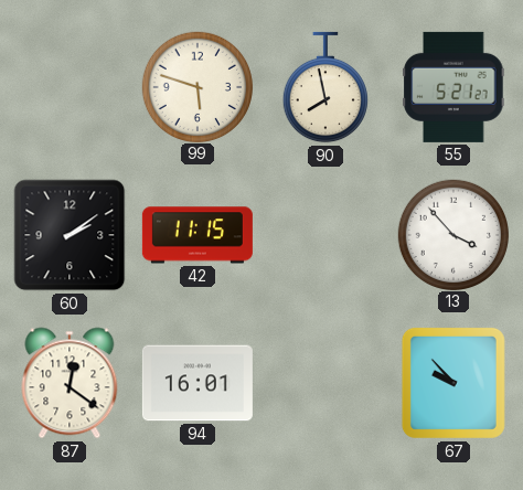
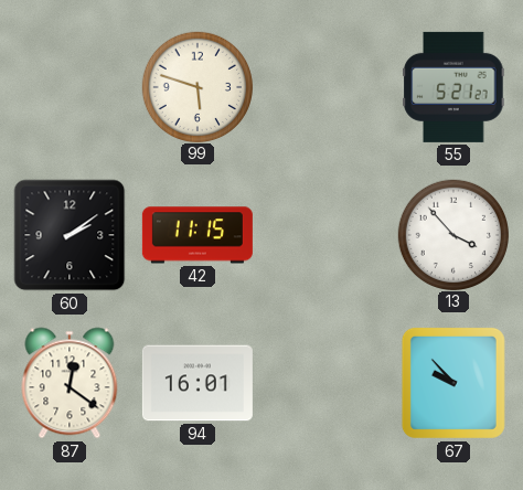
90: 7:58 -> none
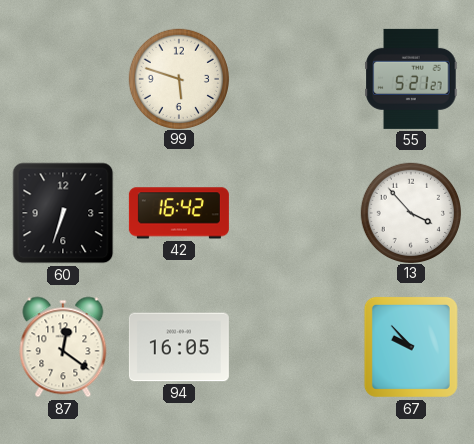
60: 2:09 -> 6:33
42: 11:15 -> 16:42
94: 16:01 -> 16:05
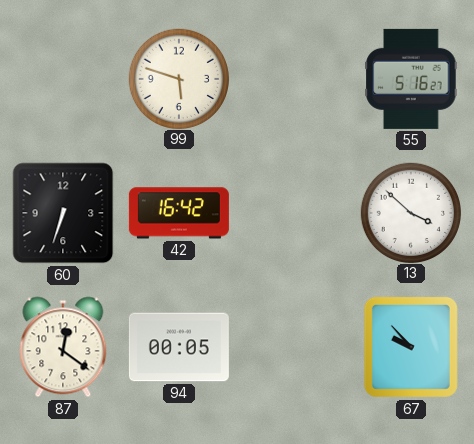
55: 5:21 -> 5:16
13: 3:53 -> 3:52
94: 16:05 -> 00:05
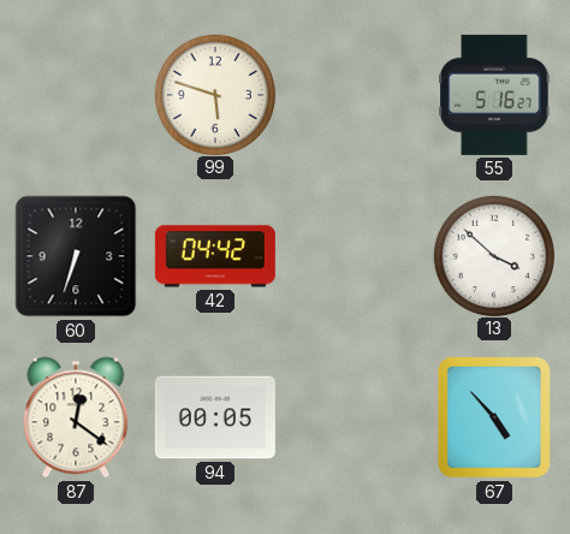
42: 16:42 -> 04:42
67: 9:53 -> 4:53
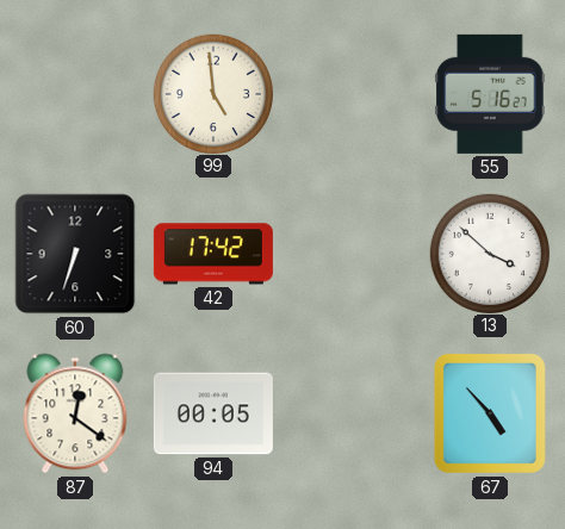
99: 5:48 -> 4:59
42: 04:42 -> 17:42
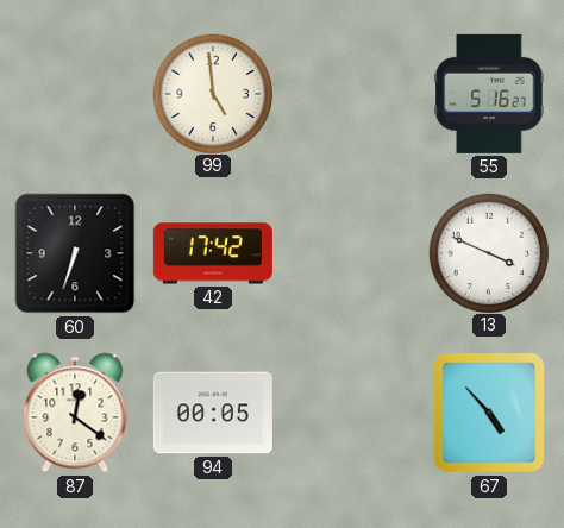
13: 3:52 -> 3:49
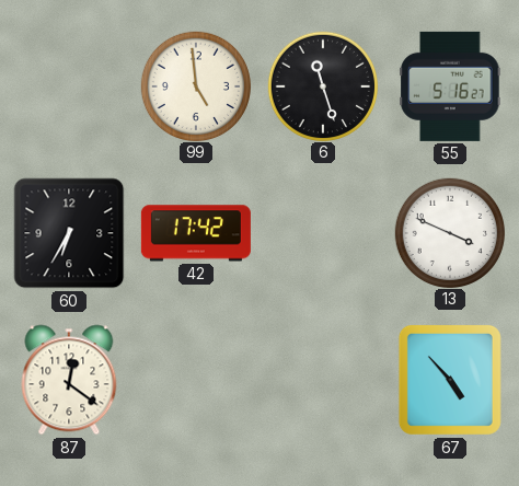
6: none -> 11:27
60: 6:33 -> 6:35
94: 00:05 -> none
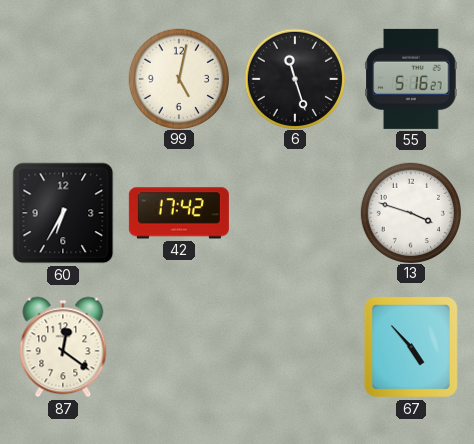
99: 4:59 -> 5:02
13: 3:49 -> 3:48
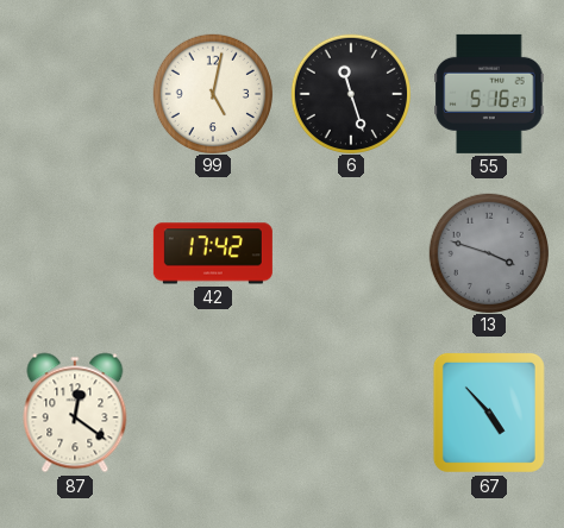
60: 6:35 -> none
13 dial: white -> grey
